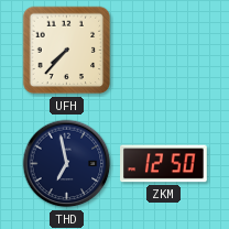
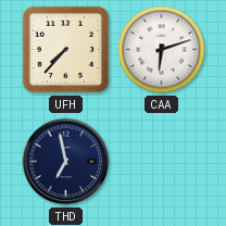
CAA: none -> 6:12
ZKM: 12:50 -> none
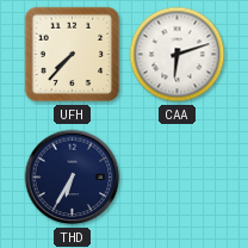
THD: 6:58 -> 6:35
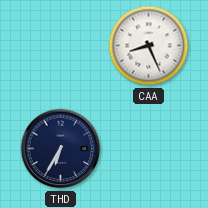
UFH: 7:37 -> none
CAA: 6:12 -> 8:26
